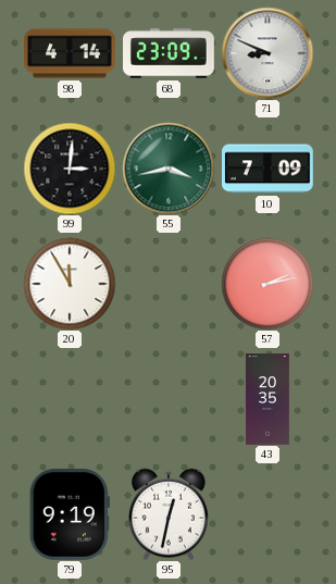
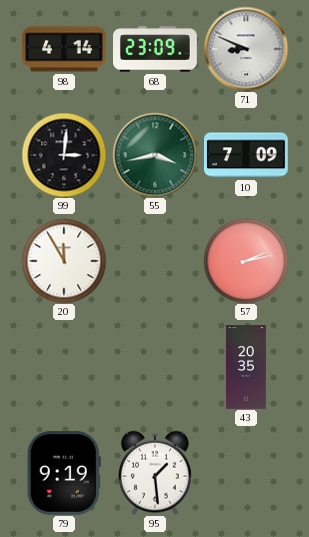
95: 12:32 -> 1:29
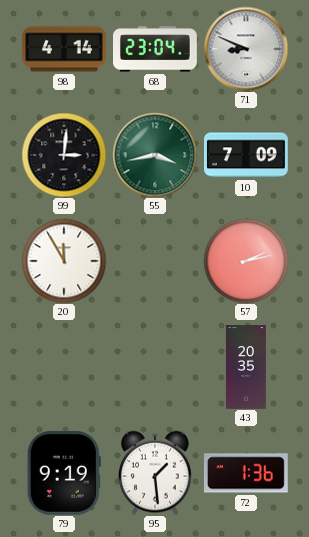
68: 23:09 -> 23:04
72: none -> 1:36
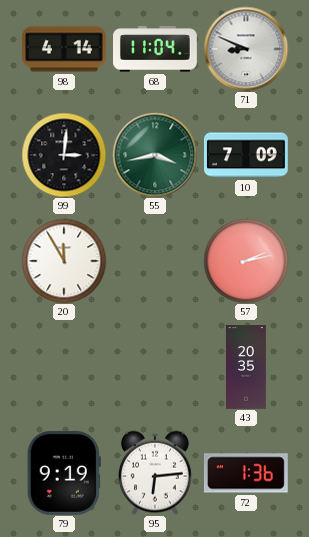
68: 23:04 -> 11:04
95: 1:29 -> 6:14
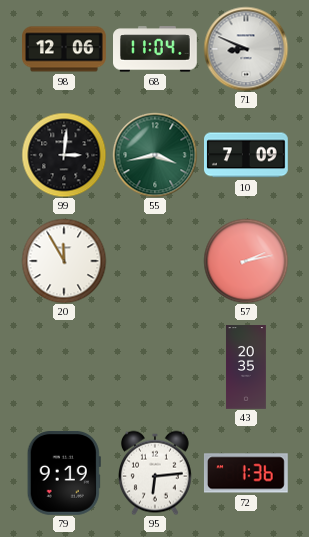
98: 4:14 -> 12:06
